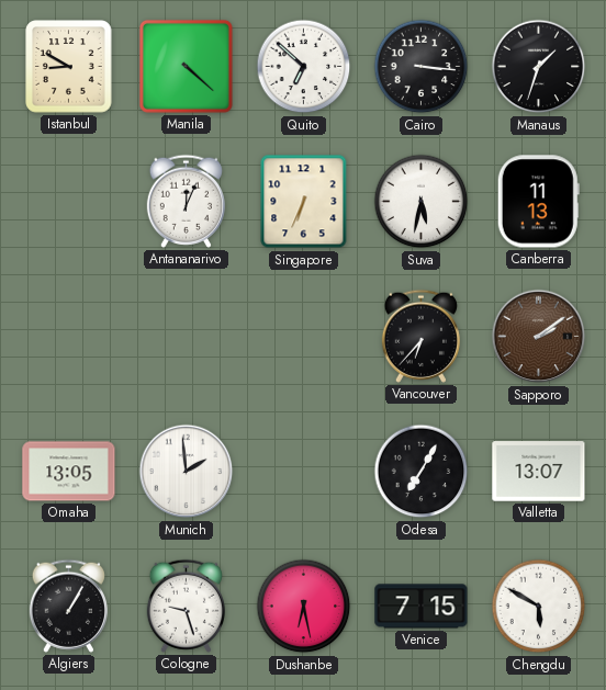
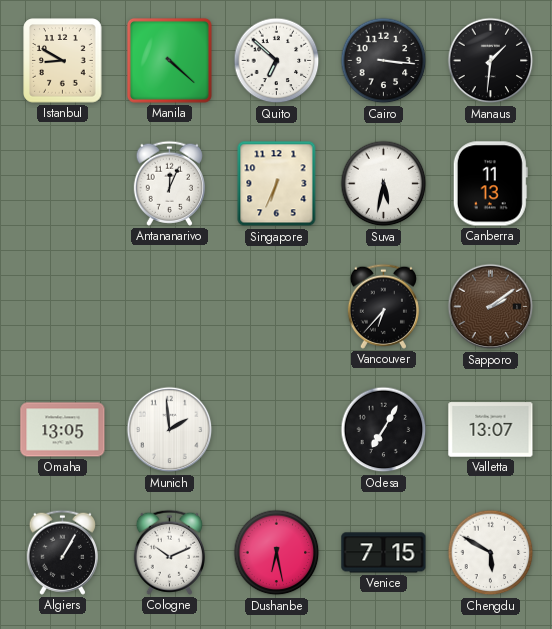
Manaus: 1:33 -> 1:31
Cologne: 9:27 -> 10:11
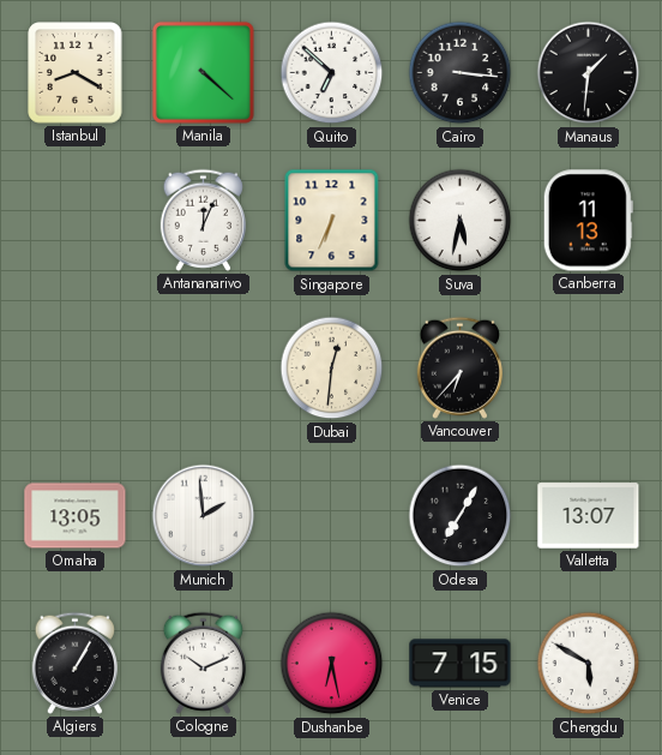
Istanbul: 8:50 -> 8:20
Dubai: none -> 12:31
Sapporo: 2:09 -> none
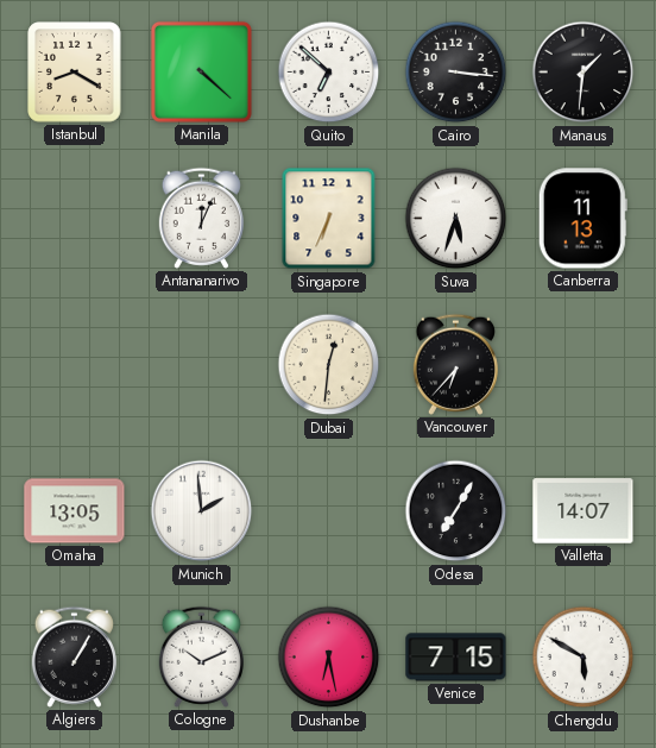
Suva: 5:32 -> 5:33
Valletta: 13:07 -> 14:07
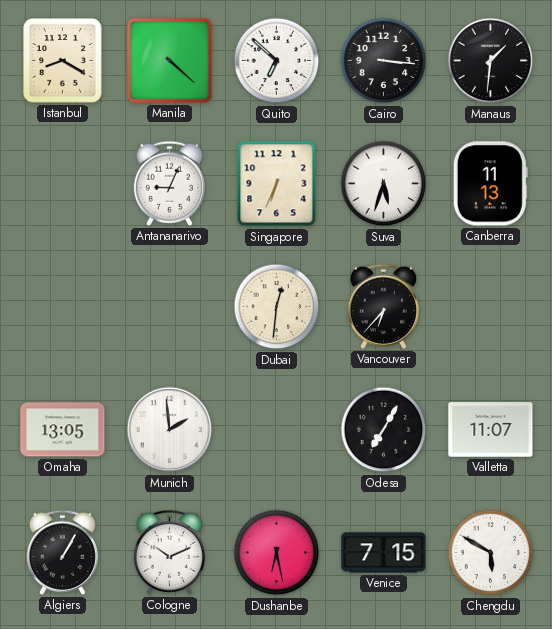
Antananarivo: 12:04 -> 9:04
Valletta: 14:07 -> 11:07
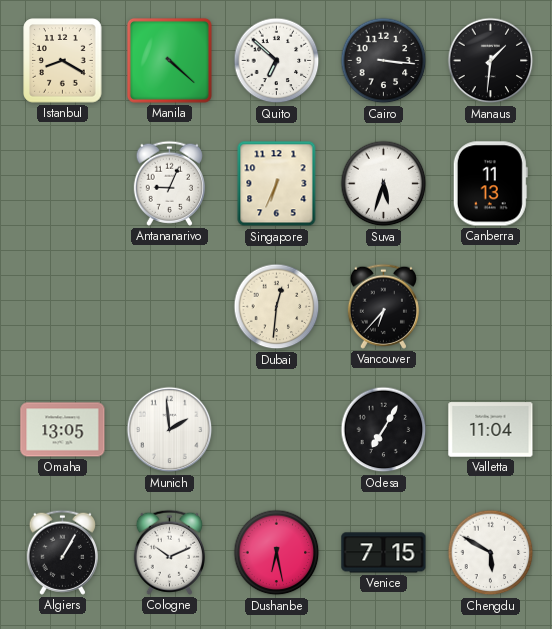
Valletta: 11:07 -> 11:04
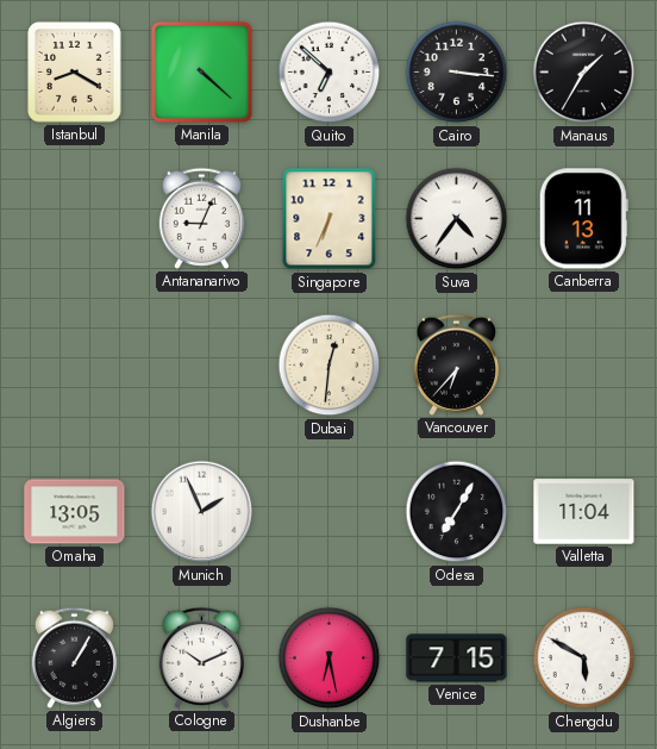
Manaus: 1:31 -> 1:35
Suva: 5:33 -> 4:36
Munich: 1:59 -> 1:56
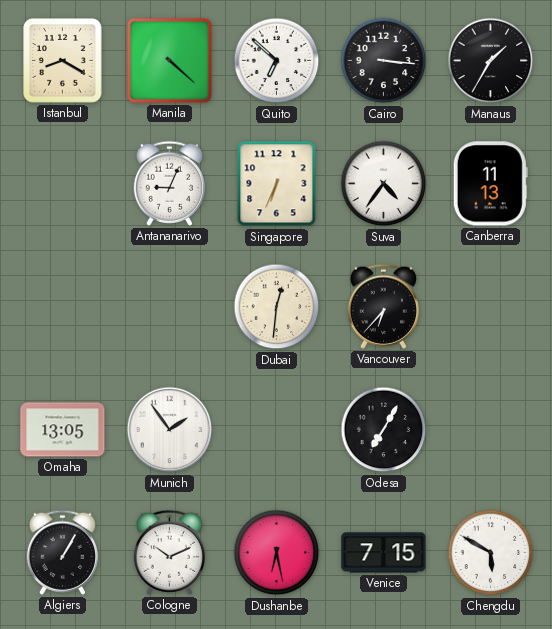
Munich: 1:56 -> 1:54
Valletta: 11:04 -> none
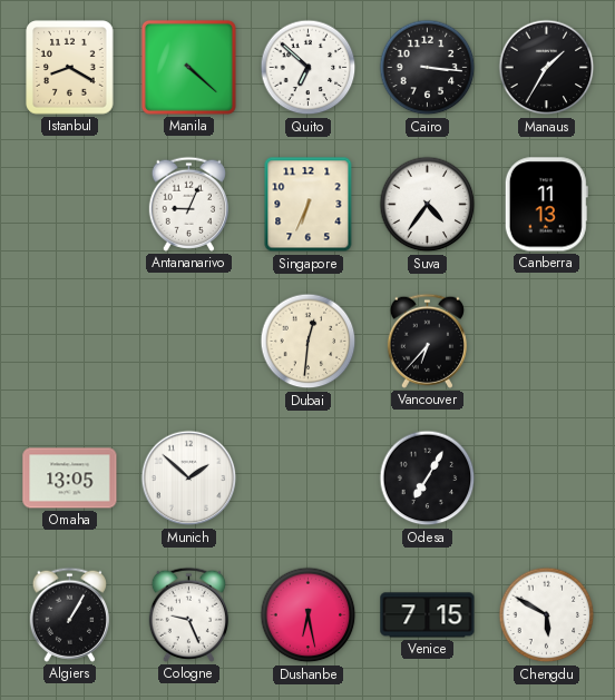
Munich: 1:54 -> 1:52
Cologne: 10:11 -> 9:26
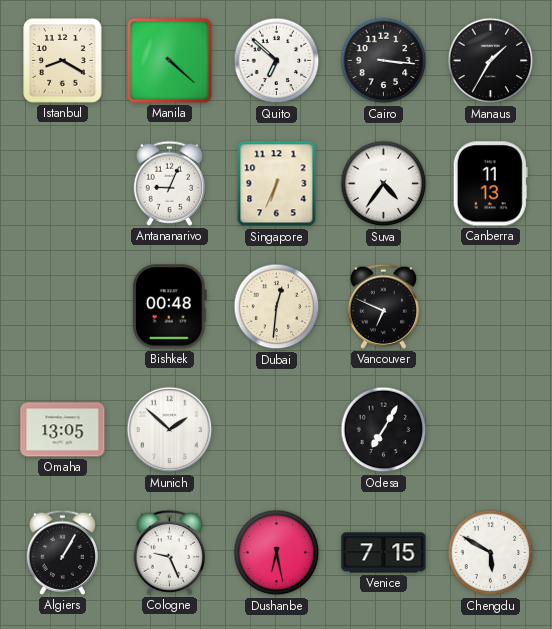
Bishkek: none -> 00:48
Vancouver: 6:37 -> 6:49
